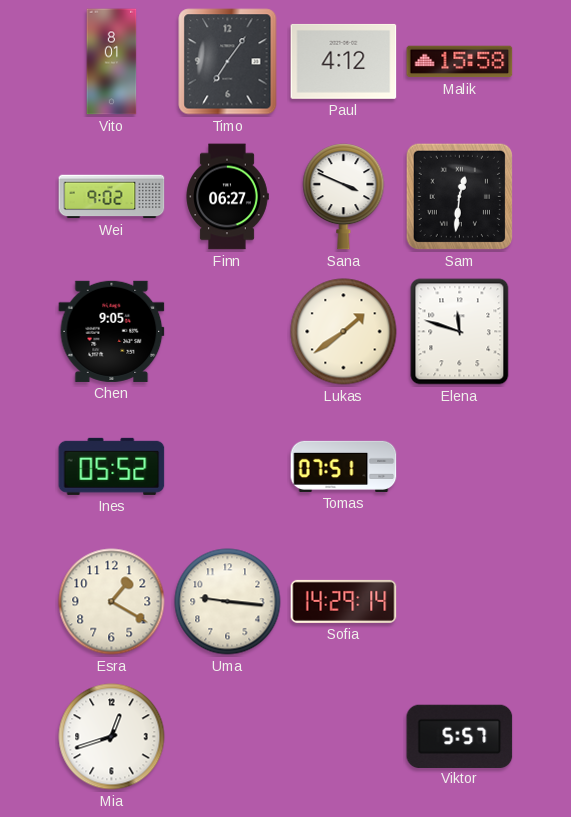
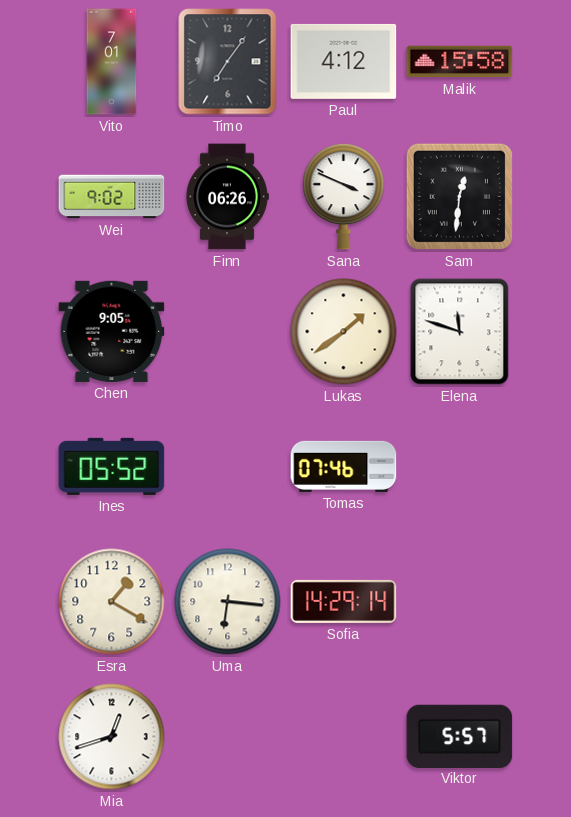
Vito: 8:01 -> 7:01
Finn: 06:27 -> 06:26
Tomas: 07:51 -> 07:46
Uma: 9:16 -> 6:16
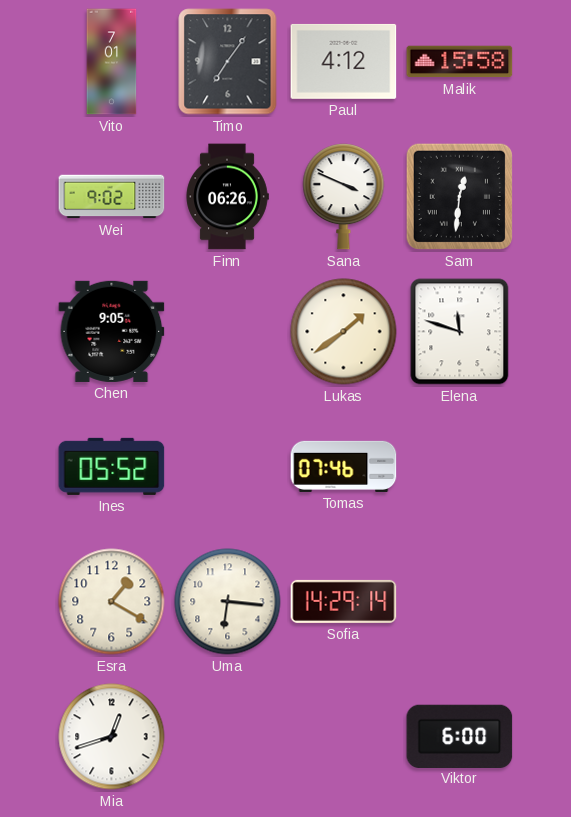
Viktor: 5:57 -> 6:00
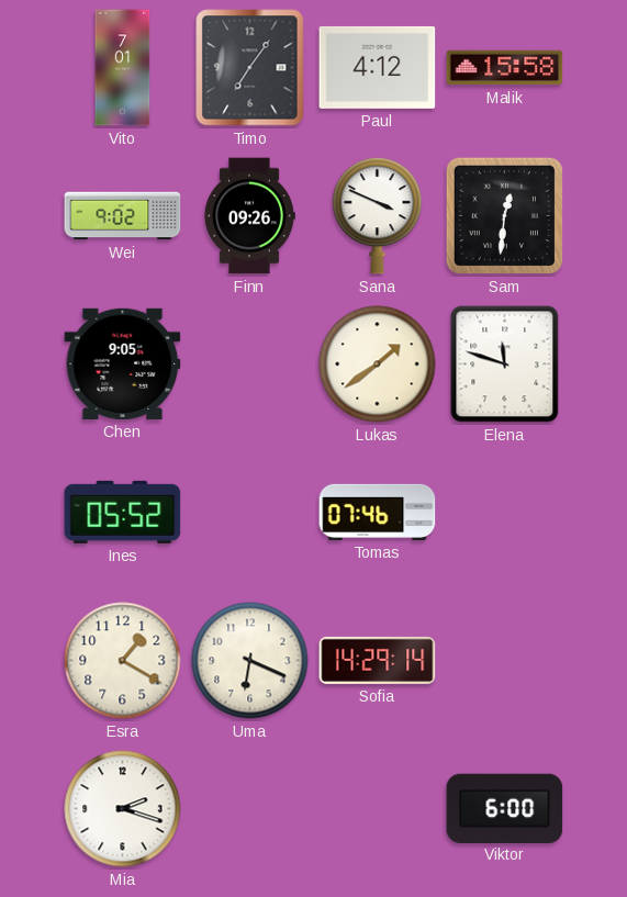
Finn: 06:26 -> 09:26
Uma: 6:16 -> 6:19
Mia: 12:42 -> 2:18
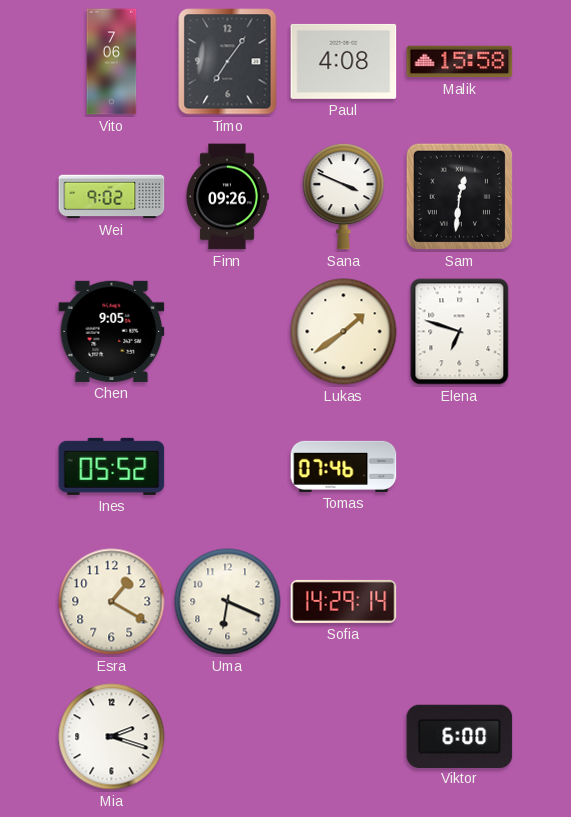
Vito: 7:01 -> 7:06
Paul: 4:12 -> 4:08
Elena: 11:48 -> 6:48
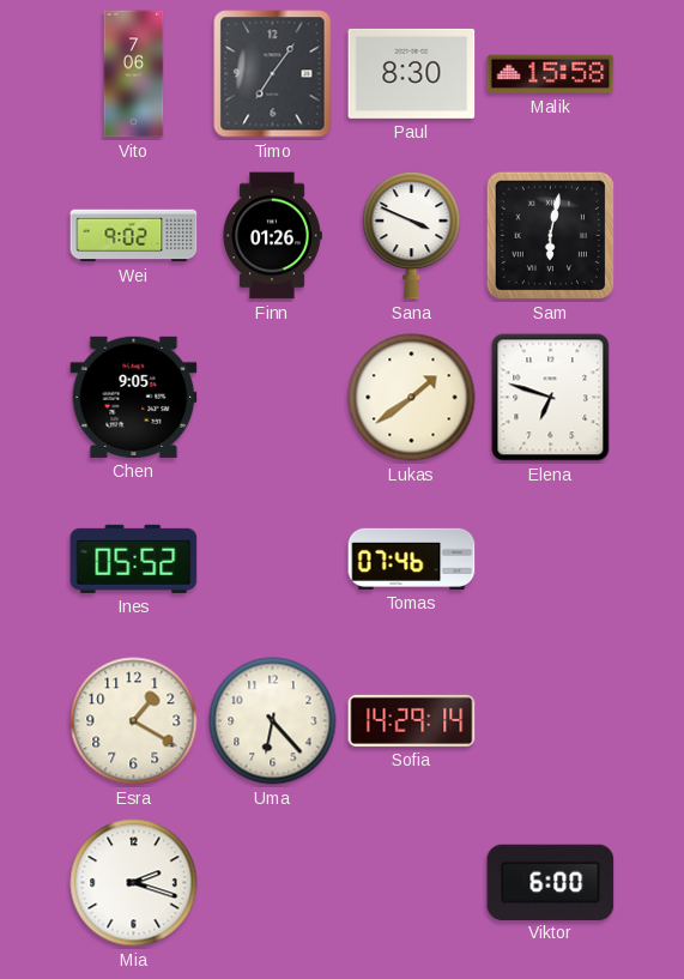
Paul: 4:08 -> 8:30
Finn: 09:26 -> 01:26
Sam: 12:31 -> 6:02
Uma: 6:19 -> 6:23
